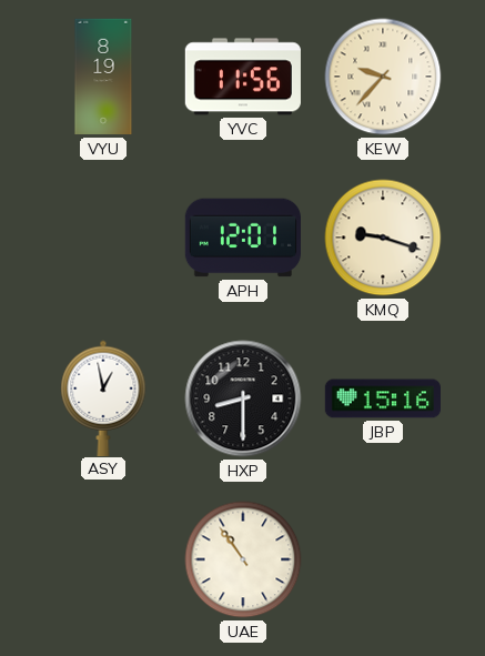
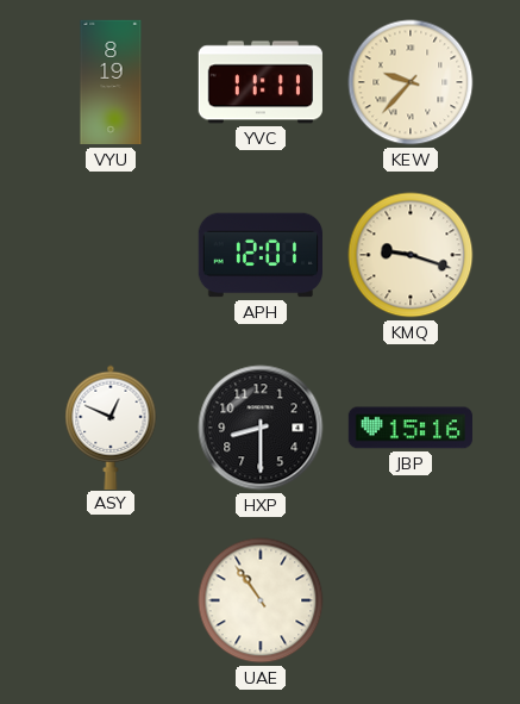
YVC: 11:56 -> 11:11
ASY: 12:58 -> 12:49
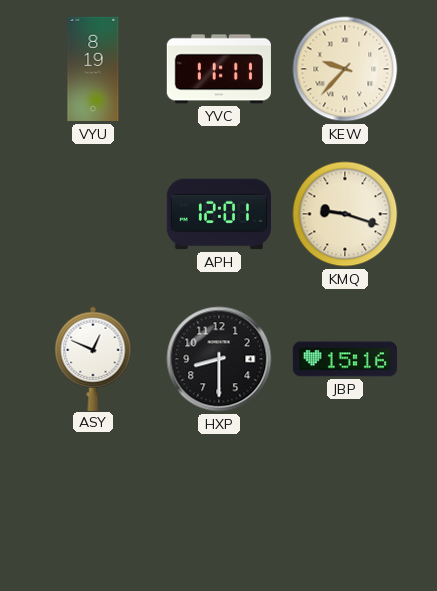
UAE: 10:54 -> none
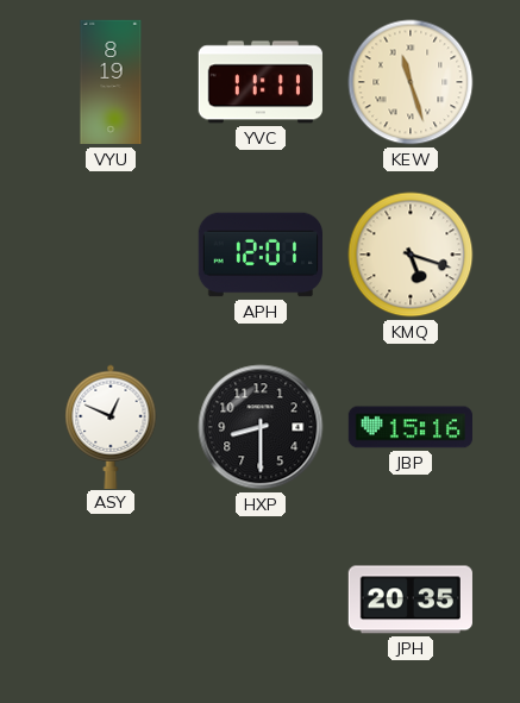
KEW: 9:37 -> 11:27
KMQ: 9:18 -> 5:18
JPH: none -> 20:35
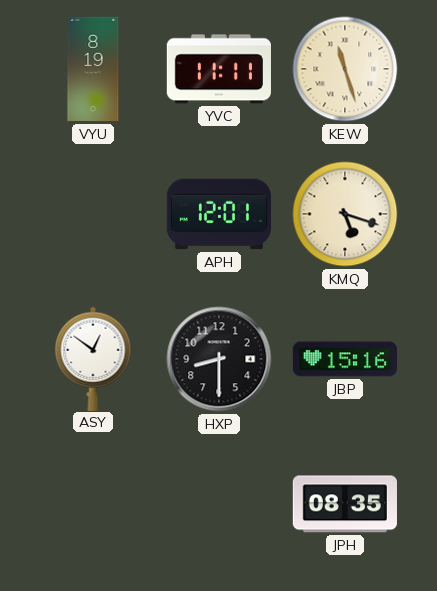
ASY: 12:49 -> 12:51
JPH: 20:35 -> 08:35
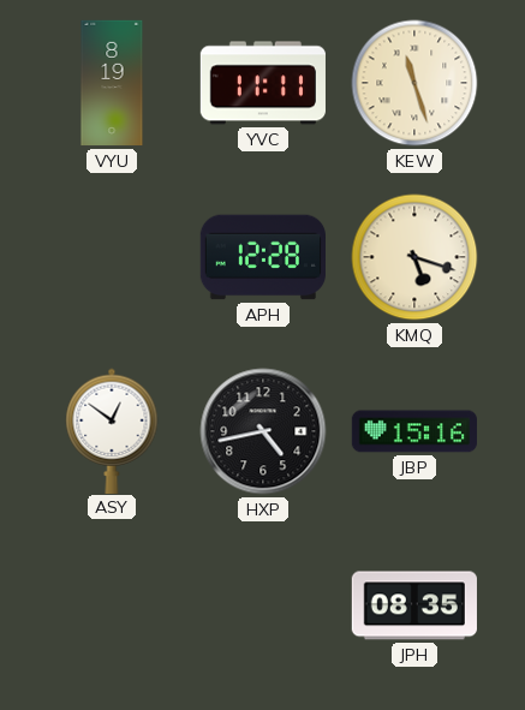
APH: 12:01 -> 12:28
HXP: 8:30 -> 4:43
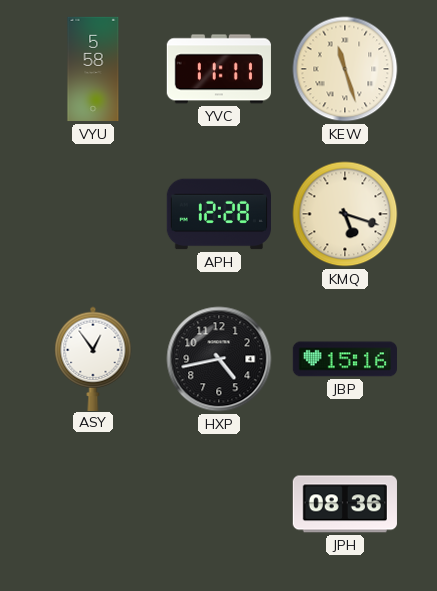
VYU: 8:19 -> 5:58
ASY: 12:51 -> 12:54
JPH: 08:35 -> 08:36
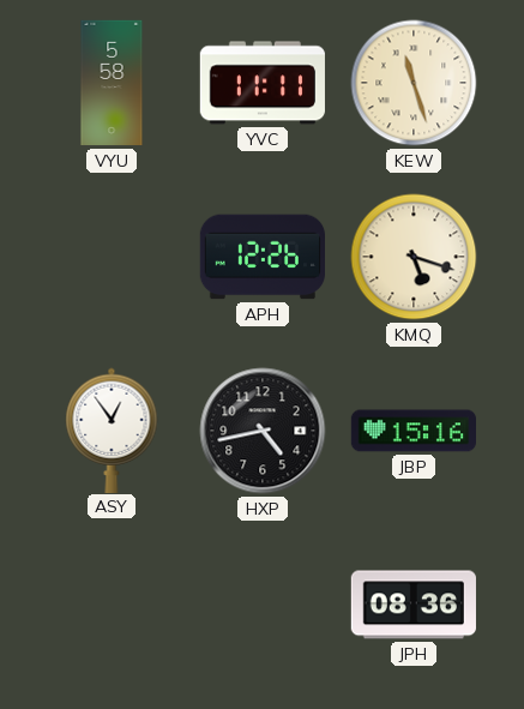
APH: 12:28 -> 12:26
